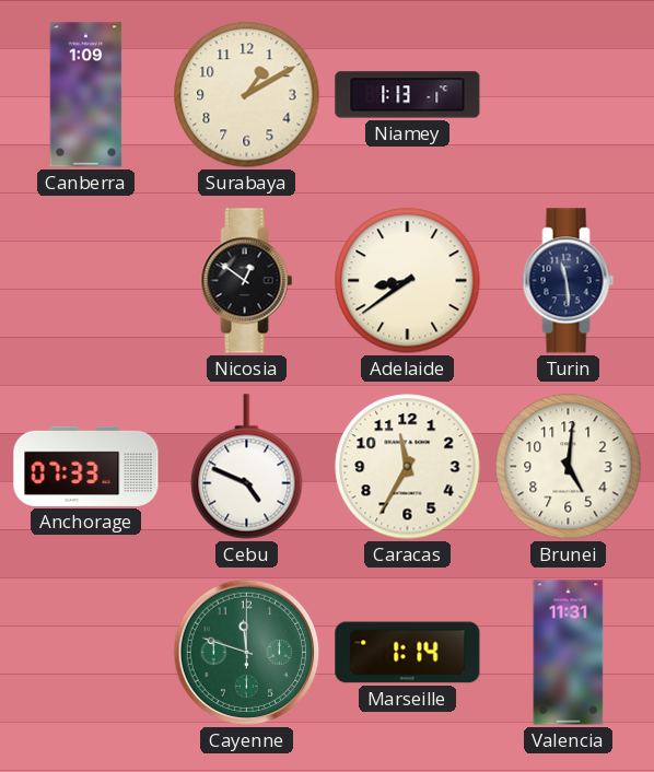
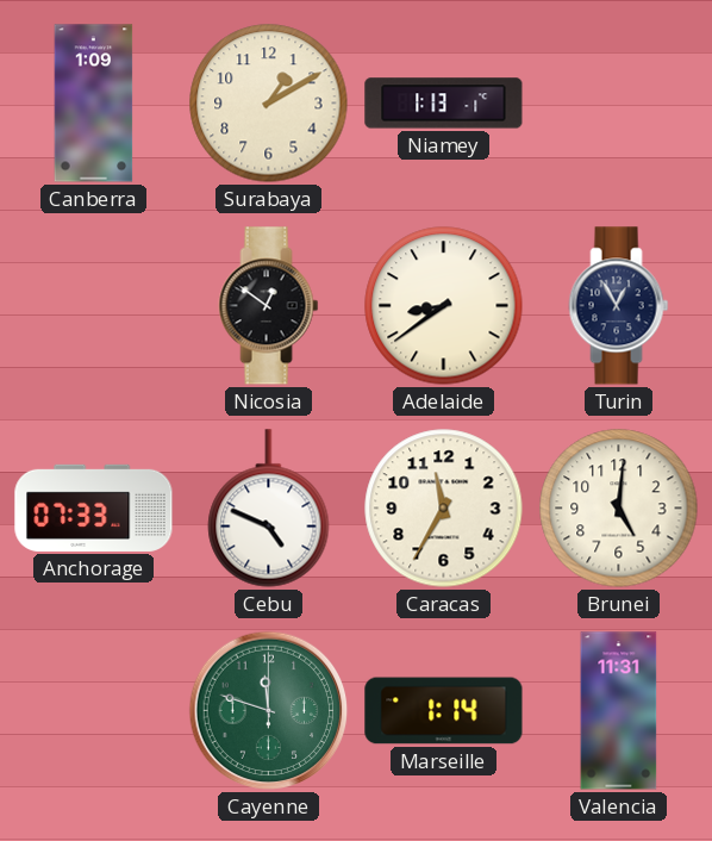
Turin: 11:29 -> 12:55
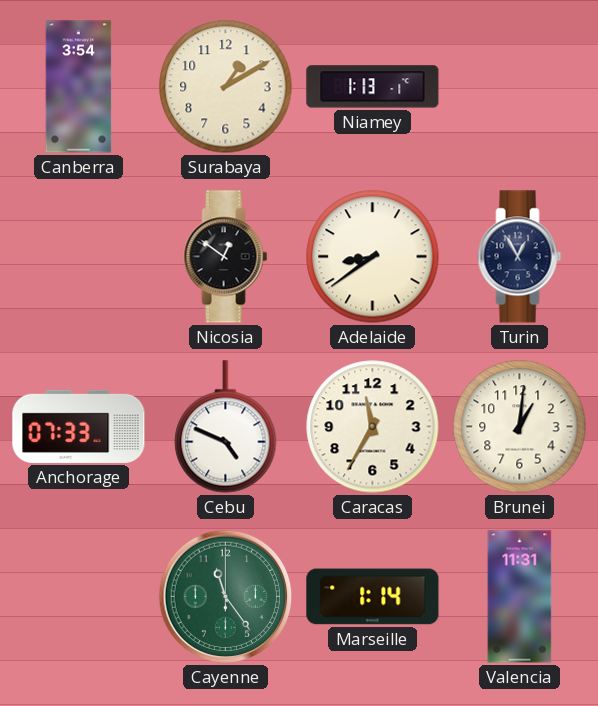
Canberra: 1:09 -> 3:54
Brunei: 5:01 -> 1:01
Cayenne: 11:48 -> 11:24
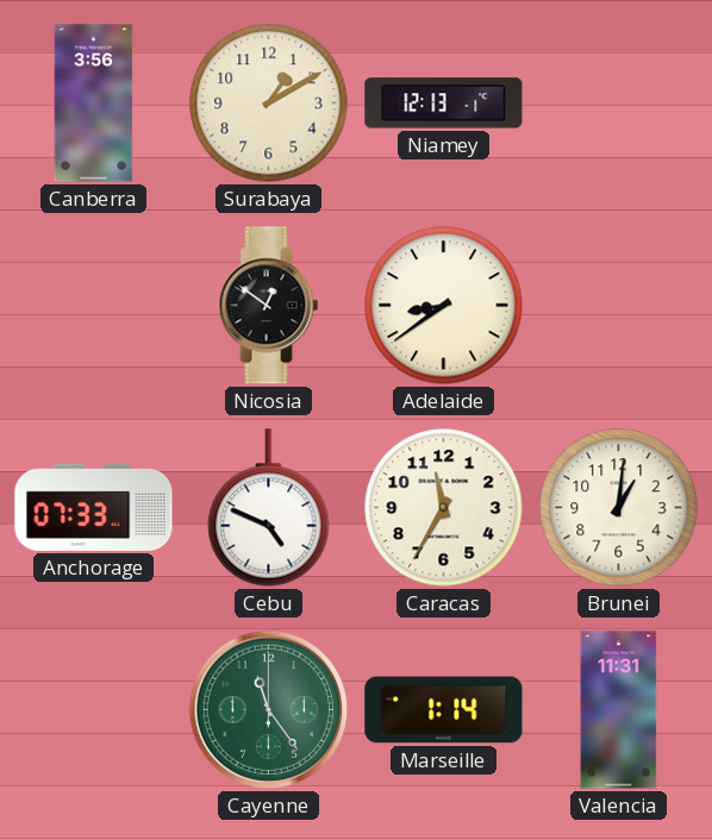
Canberra: 3:54 -> 3:56
Niamey: 1:13 -> 12:13
Turin: 12:55 -> none
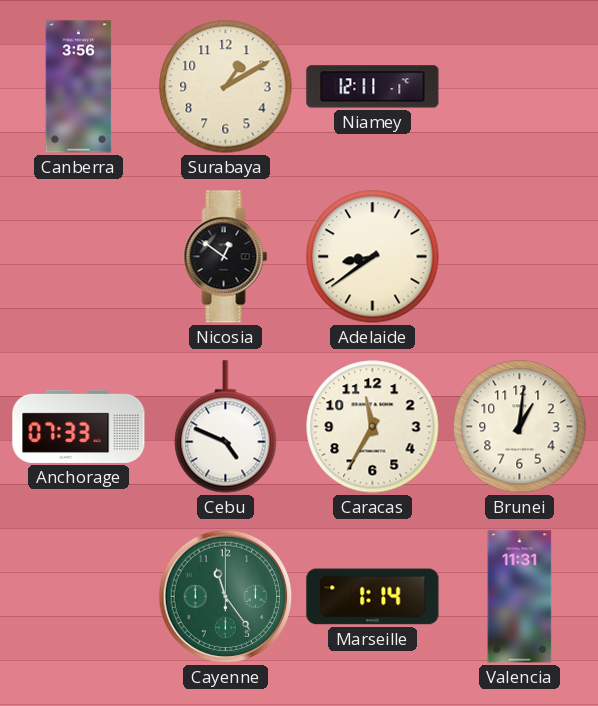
Niamey: 12:13 -> 12:11
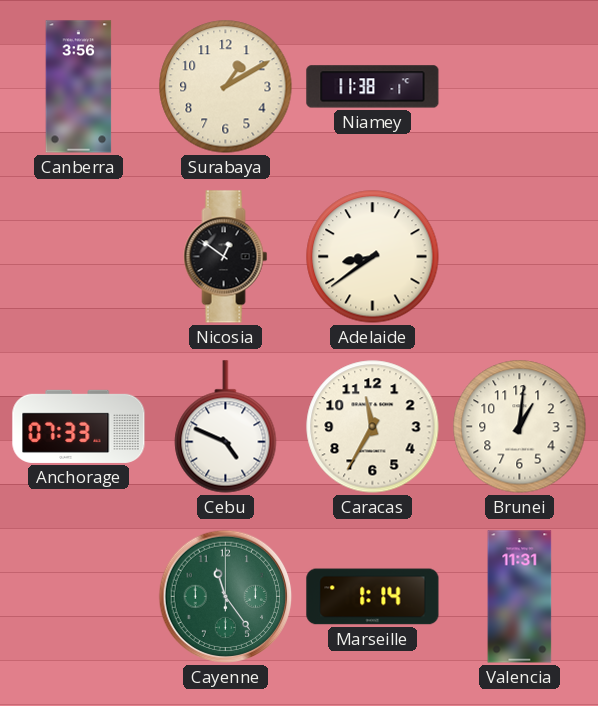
Niamey: 12:11 -> 11:38
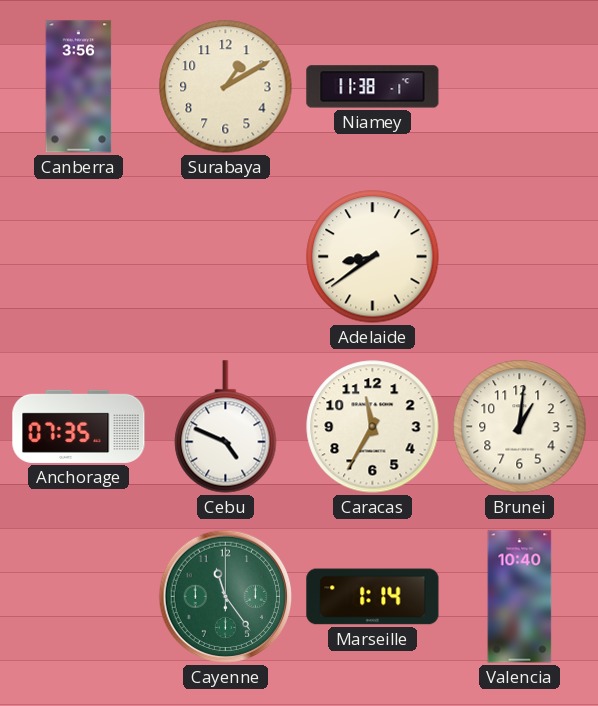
Nicosia: 12:51 -> none
Anchorage: 07:33 -> 07:35
Valencia: 11:31 -> 10:40
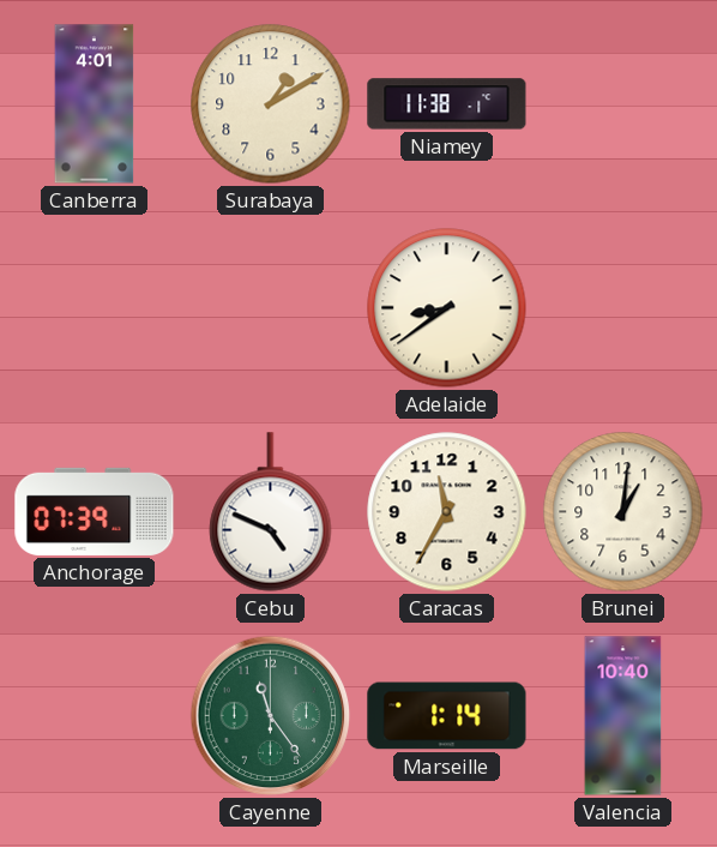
Canberra: 3:56 -> 4:01
Anchorage: 07:35 -> 07:39
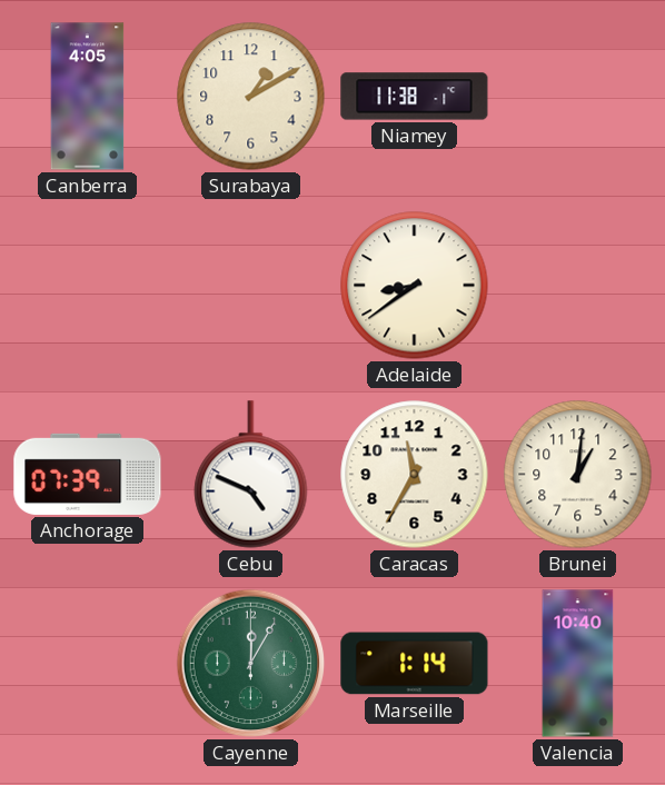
Canberra: 4:01 -> 4:05
Cayenne: 11:24 -> 12:05
